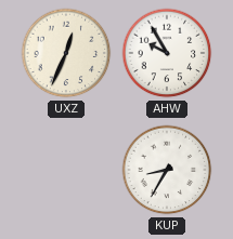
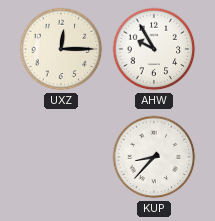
UXZ: 12:34 -> 12:15
KUP: 8:35 -> 8:37
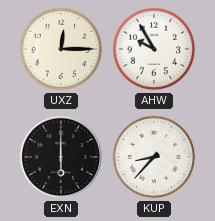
EXN: none -> 6:00
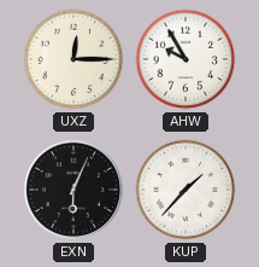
EXN: 6:00 -> 6:04
KUP: 8:37 -> 1:37
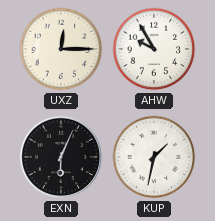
KUP: 1:37 -> 1:32
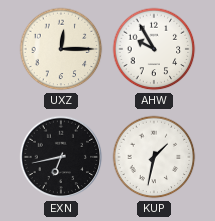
EXN: 6:04 -> 6:43
